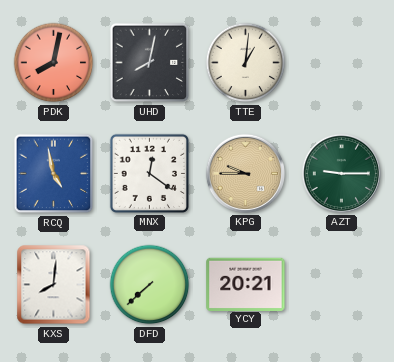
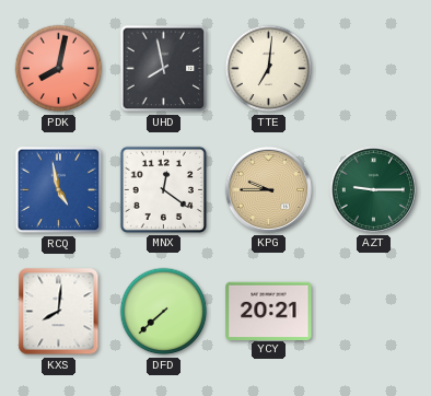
UHD: 8:02 -> 7:58
TTE: 1:01 -> 7:01
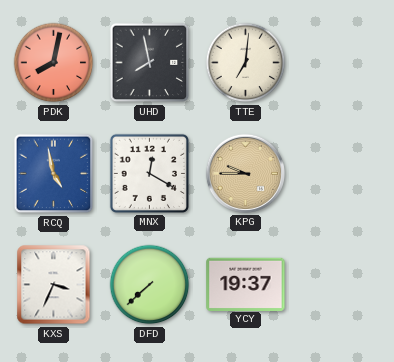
MNX: 12:21 -> 12:20
AZT: 9:15 -> none
KXS: 8:01 -> 3:34
YCY: 20:21 -> 19:37
